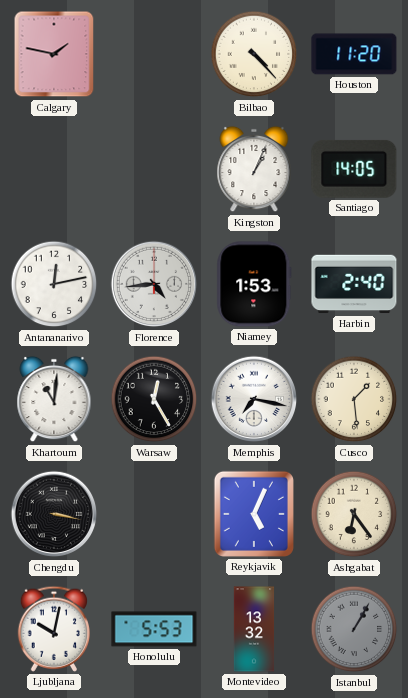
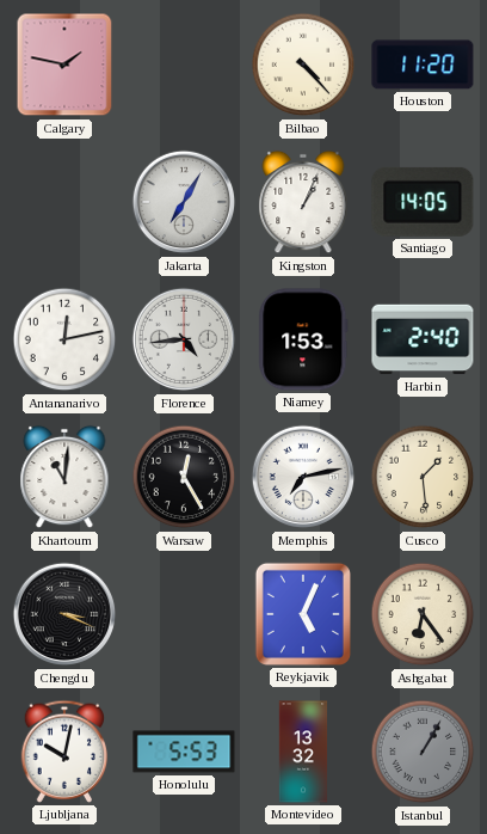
Jakarta: none -> 7:05
Memphis: 7:17 -> 7:13
Chengdu: 3:17 -> 3:19
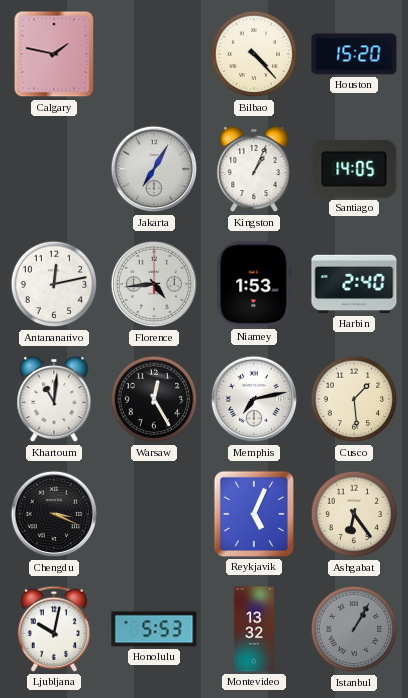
Houston: 11:20 -> 15:20
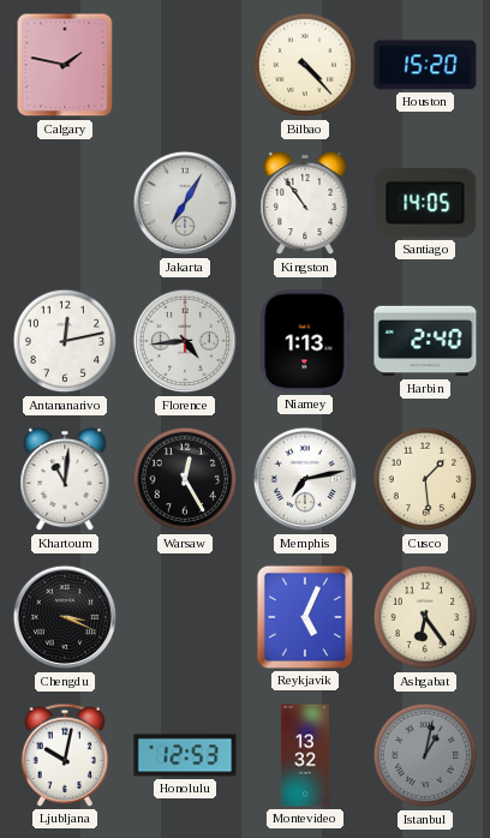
Kingston: 1:04 -> 10:54
Niamey: 1:53 -> 1:13
Honolulu: 5:53 -> 12:53
Istanbul: 1:05 -> 1:02
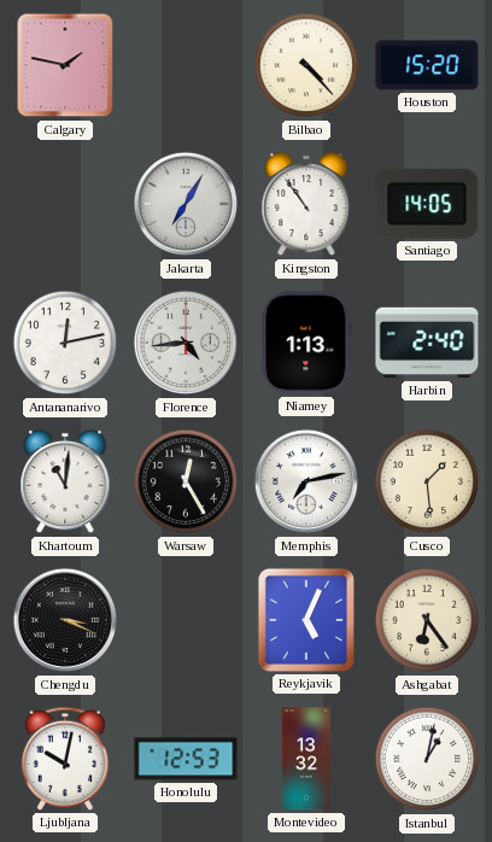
Istanbul dial: grey -> white
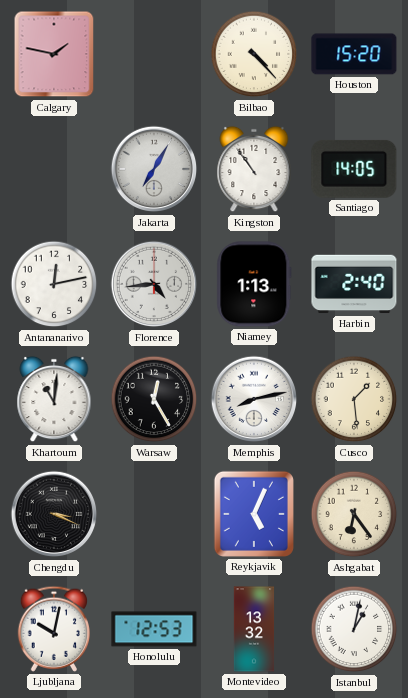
Memphis: 7:13 -> 8:13
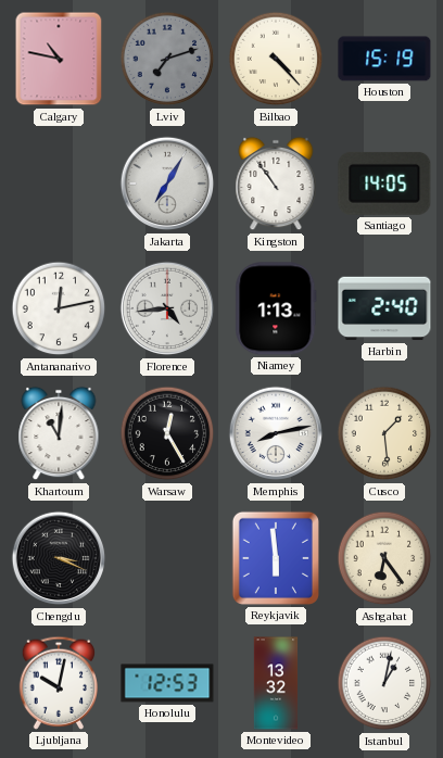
Calgary: 1:47 -> 10:47
Lviv: none -> 7:12
Houston: 15:20 -> 15:19
Reykjavik: 5:04 -> 5:59
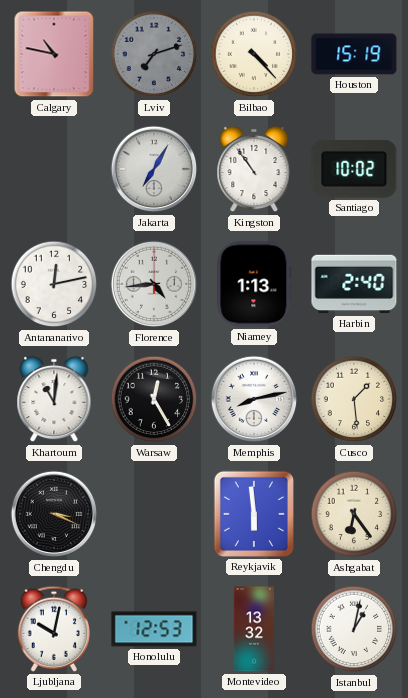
Santiago: 14:05 -> 10:02
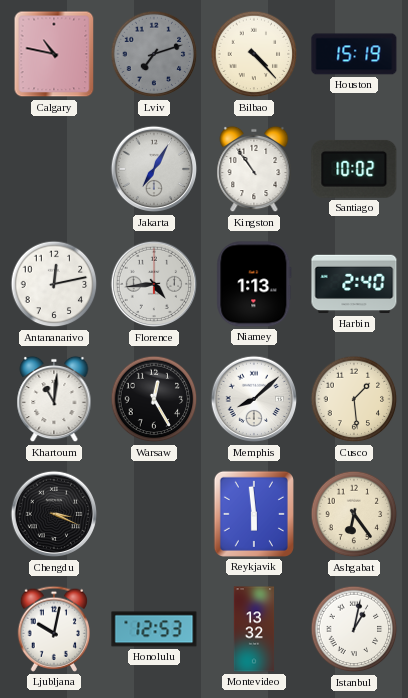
Memphis: 8:13 -> 8:08
